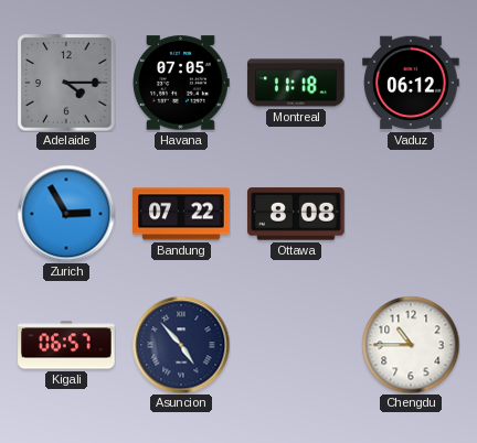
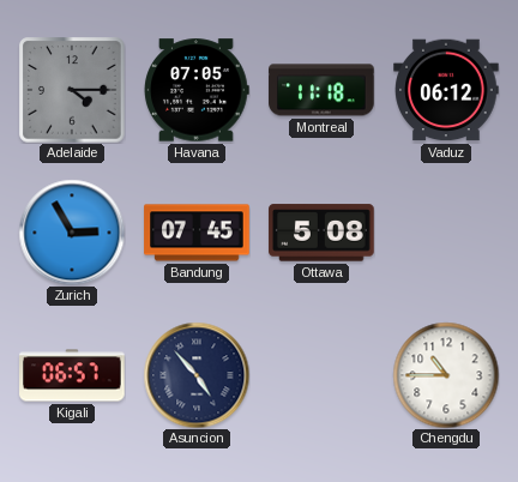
Bandung: 07:22 -> 07:45
Ottawa: 8:08 -> 5:08
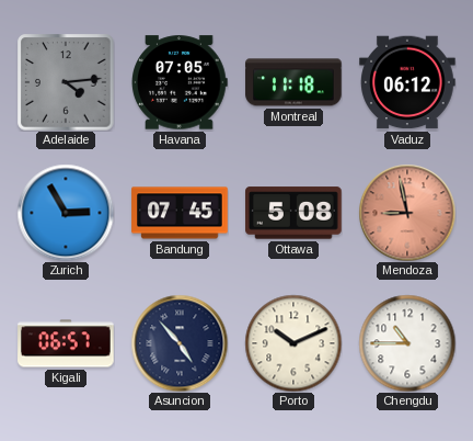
Adelaide: 4:15 -> 4:14
Mendoza: none -> 8:58
Porto: none -> 10:11
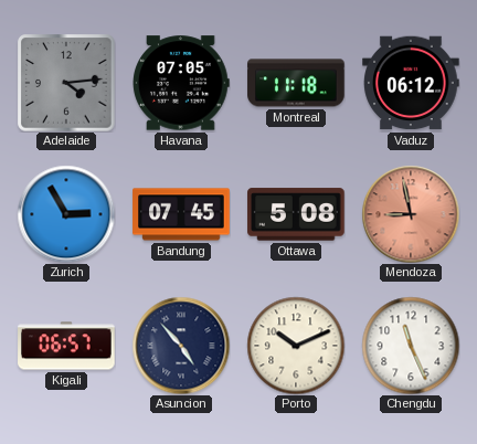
Chengdu: 10:45 -> 11:26
